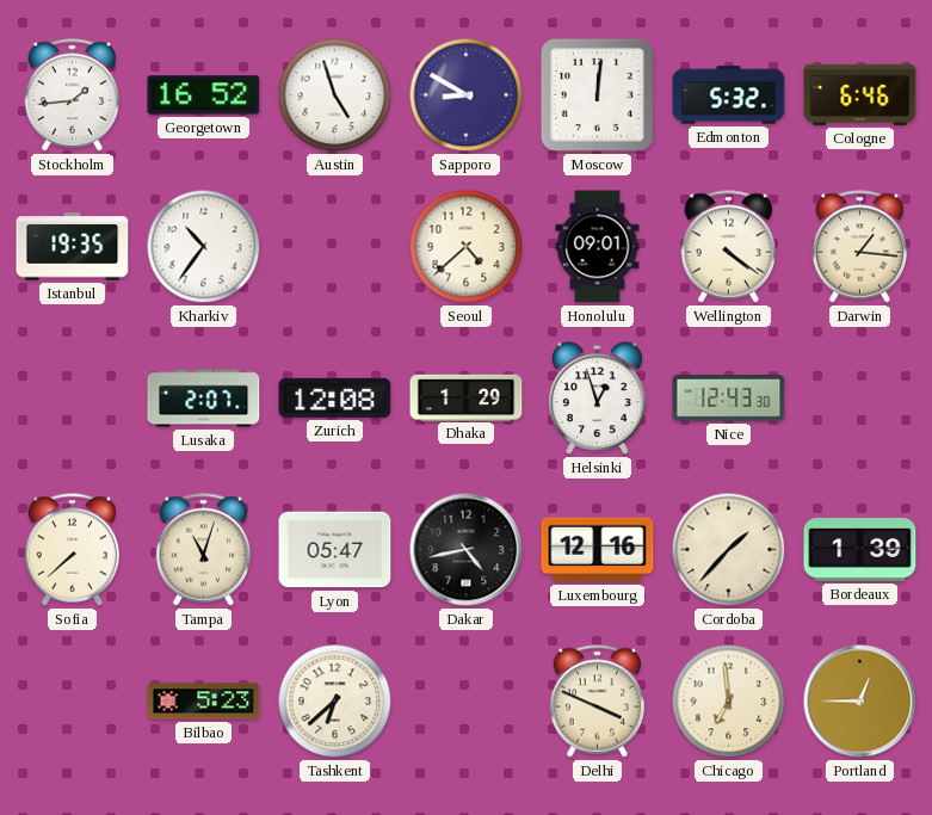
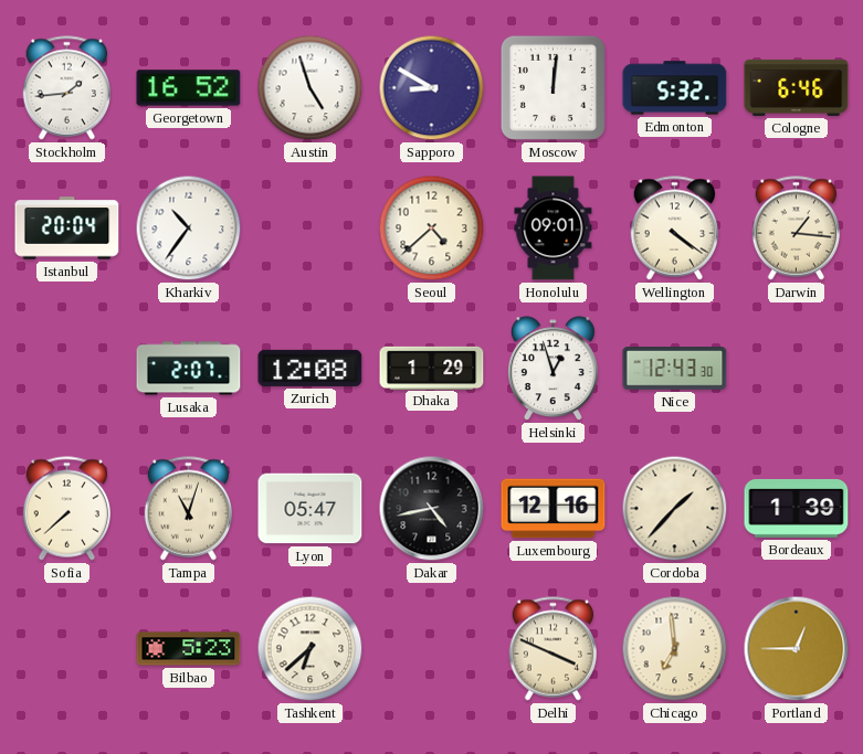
Istanbul: 19:35 -> 20:04
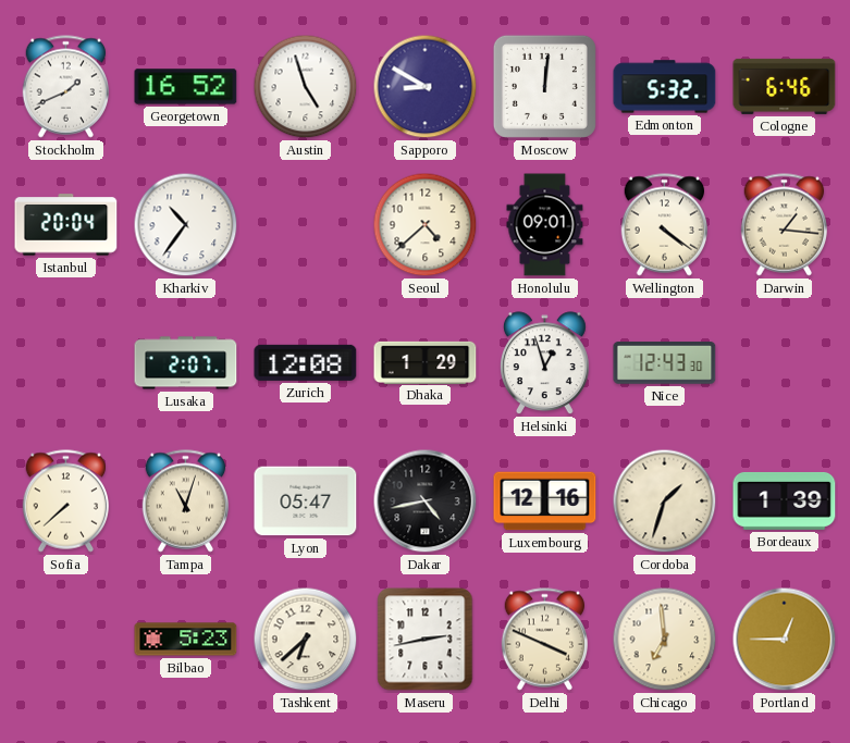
Stockholm: 1:44 -> 1:41
Cordoba: 1:37 -> 1:33
Maseru: none -> 2:43
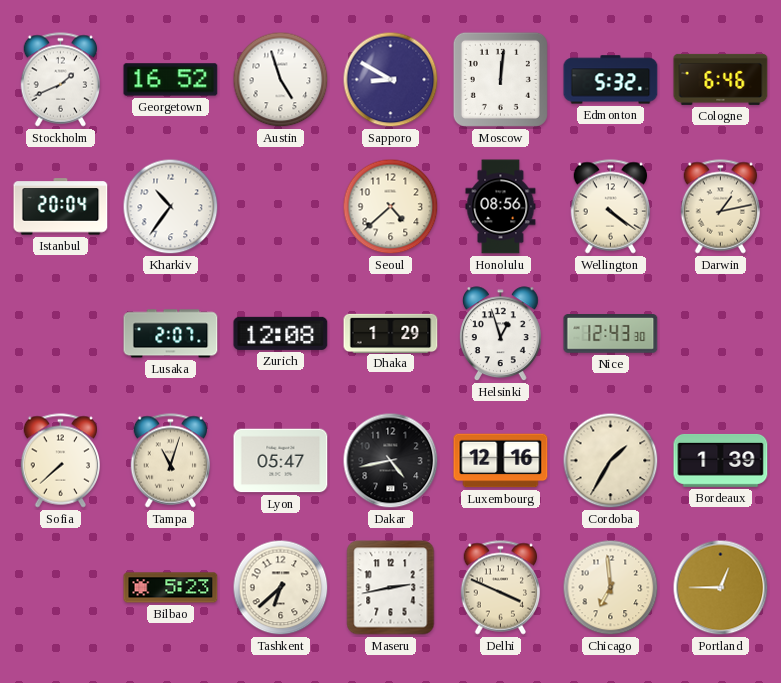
Honolulu: 09:01 -> 08:56
Darwin: 1:16 -> 1:13
Cordoba: 1:33 -> 1:35
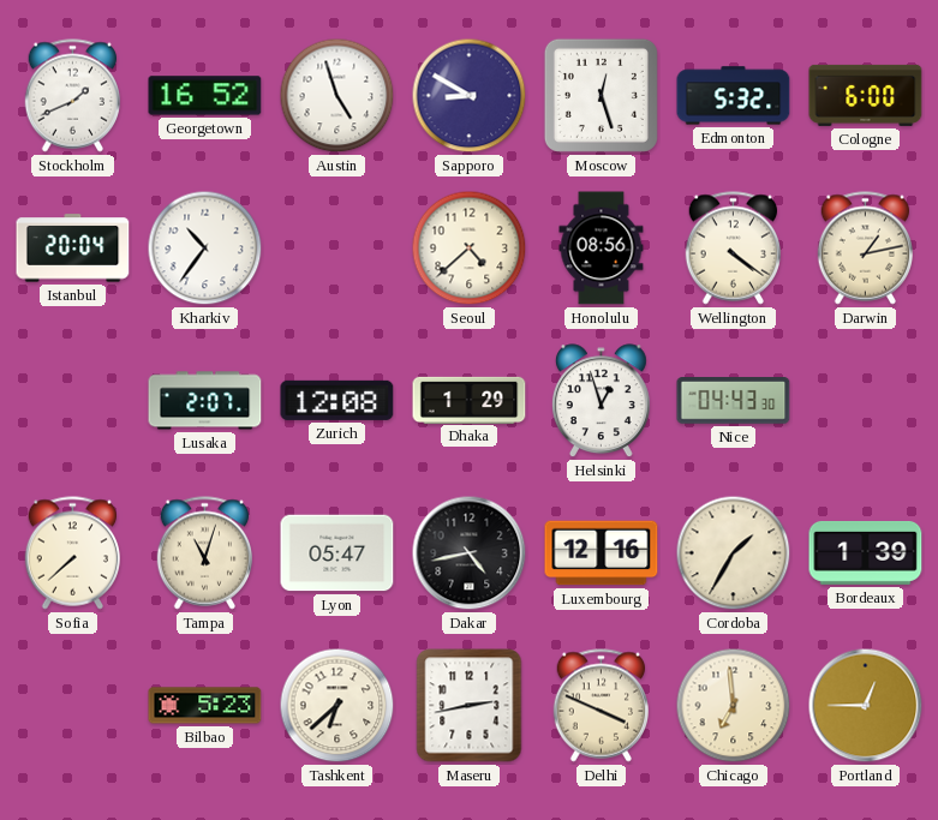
Moscow: 12:01 -> 12:27
Cologne: 6:46 -> 6:00
Nice: 12:43 -> 04:43
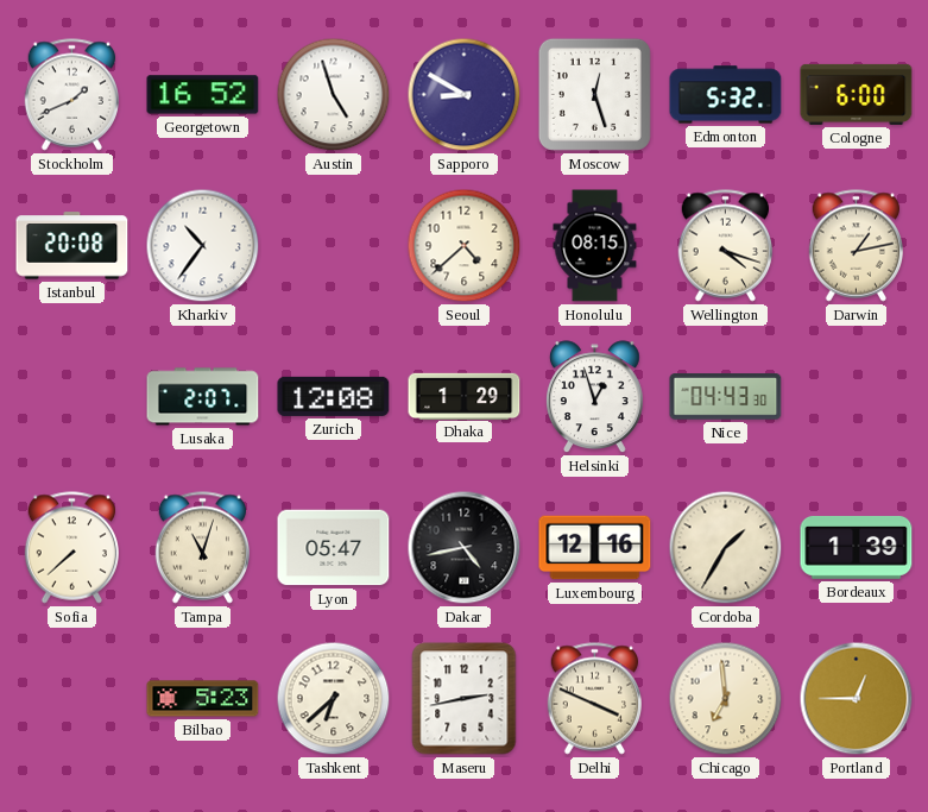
Istanbul: 20:04 -> 20:08
Honolulu: 08:56 -> 08:15
Wellington: 4:21 -> 4:18
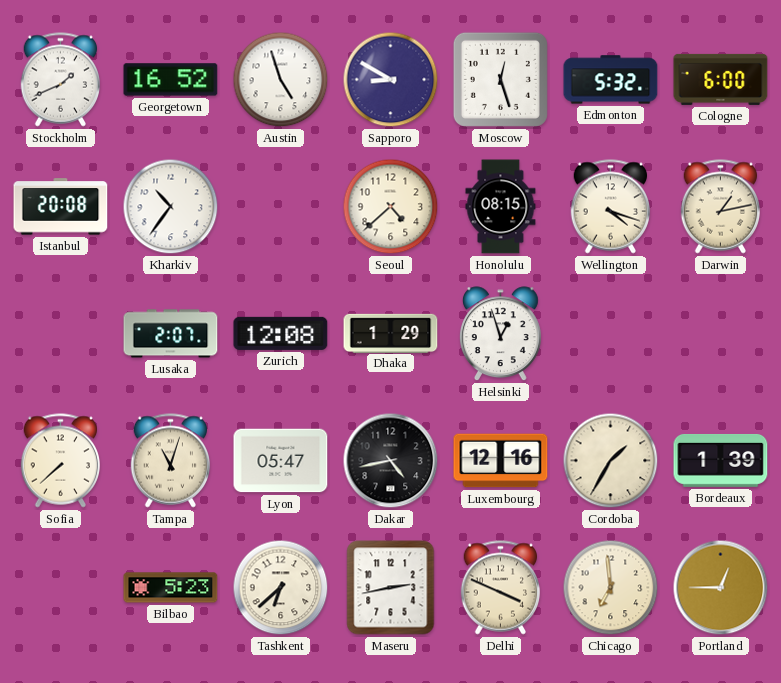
Nice: 04:43 -> none
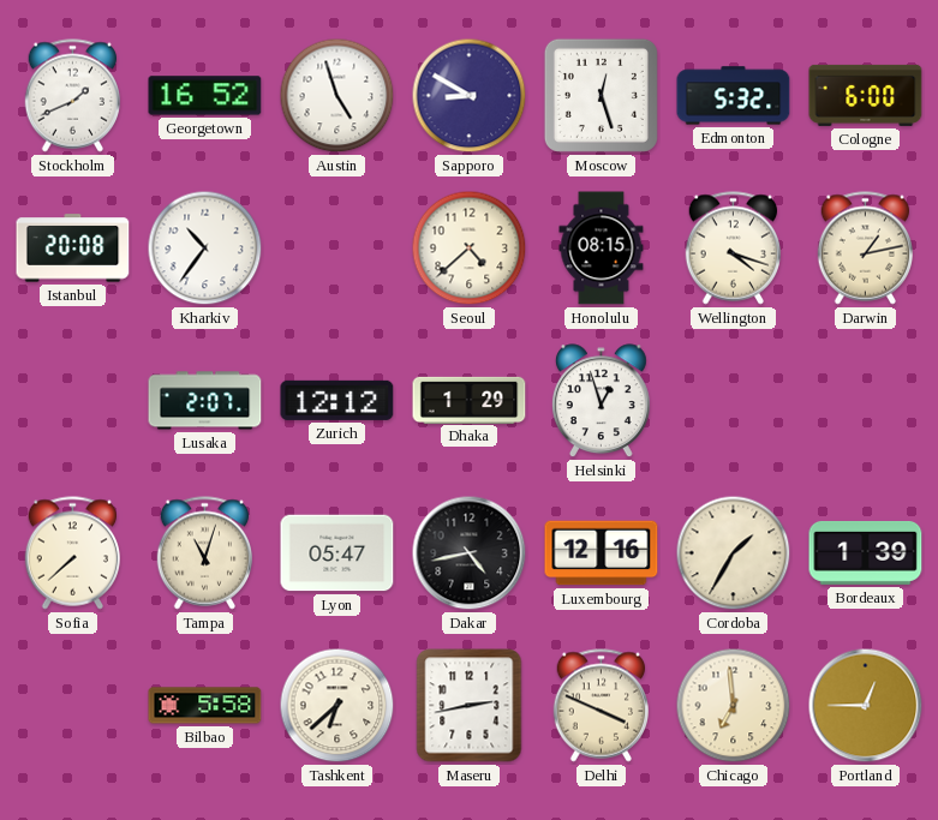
Zurich: 12:08 -> 12:12
Bilbao: 5:23 -> 5:58
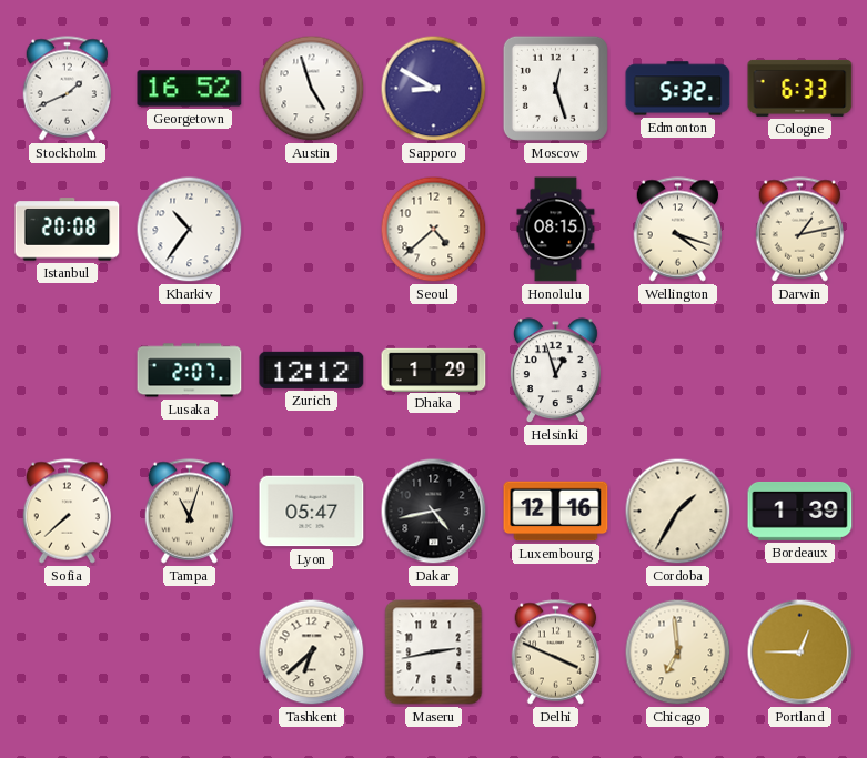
Cologne: 6:00 -> 6:33
Bilbao: 5:58 -> none
